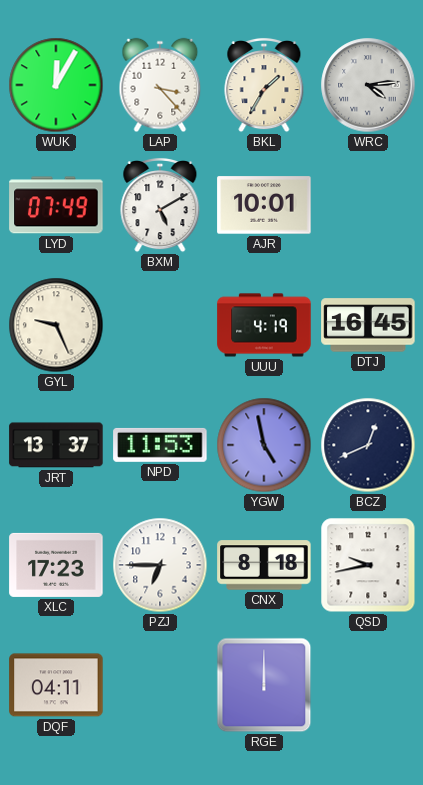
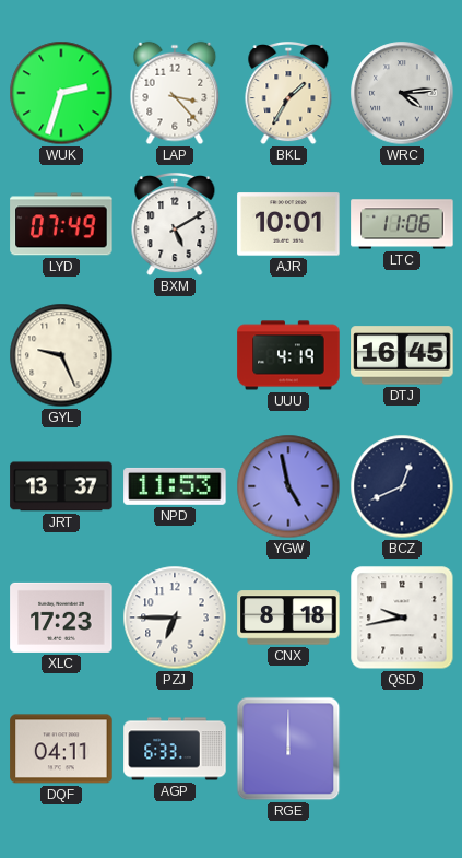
WUK: 12:05 -> 2:33
LTC: none -> 11:06
AGP: none -> 6:33
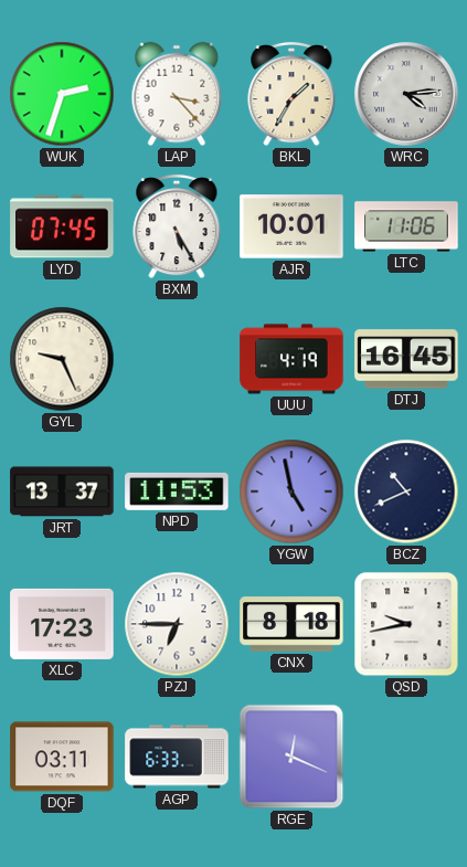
LYD: 07:49 -> 07:45
BXM: 5:10 -> 5:25
BCZ: 12:41 -> 10:41
DQF: 04:11 -> 03:11
RGE: 12:00 -> 12:19
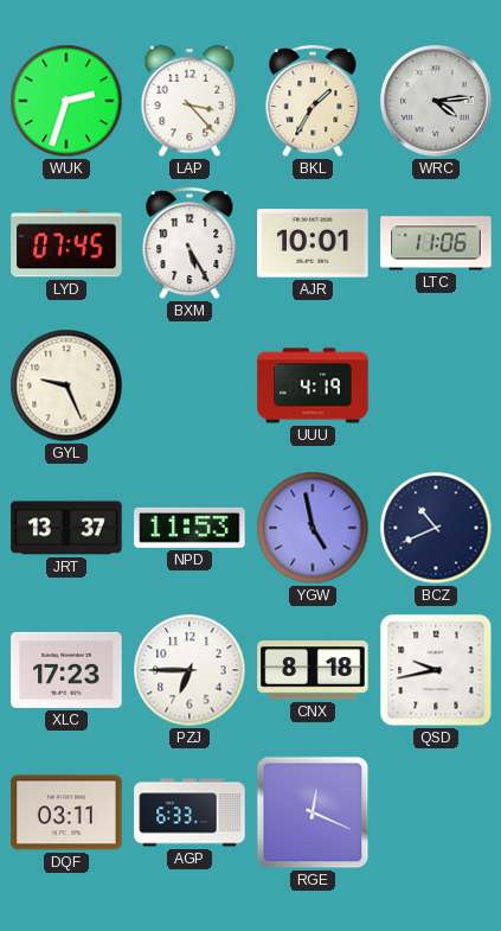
DTJ: 16:45 -> none
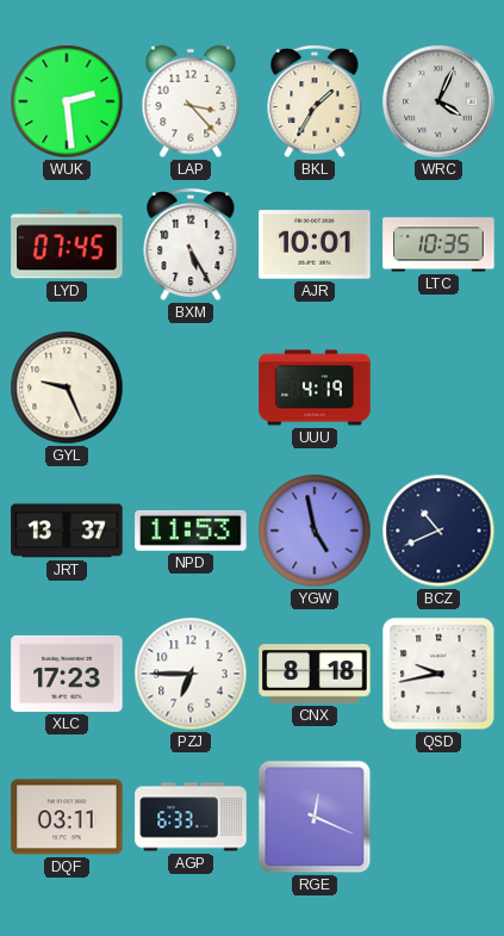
WUK: 2:33 -> 2:29
WRC: 4:14 -> 4:04
LTC: 11:06 -> 10:35
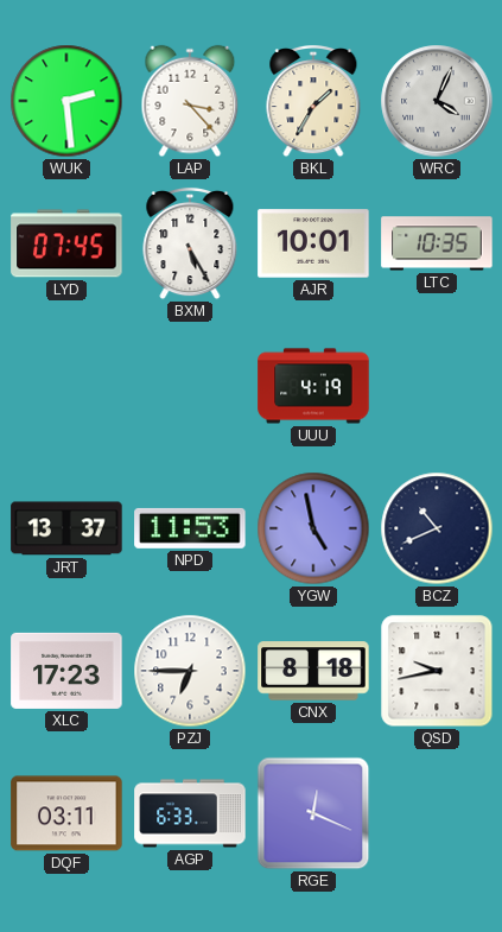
GYL: 9:26 -> none
